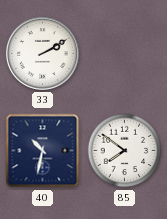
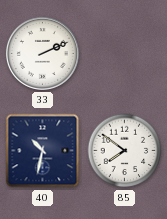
33: 2:10 -> 2:11
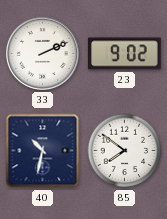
23: none -> 9:02
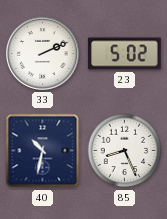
23: 9:02 -> 5:02
85: 7:51 -> 8:26
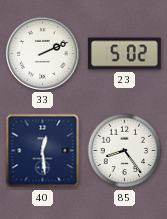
40: 10:32 -> 12:29
85: 8:26 -> 8:24
